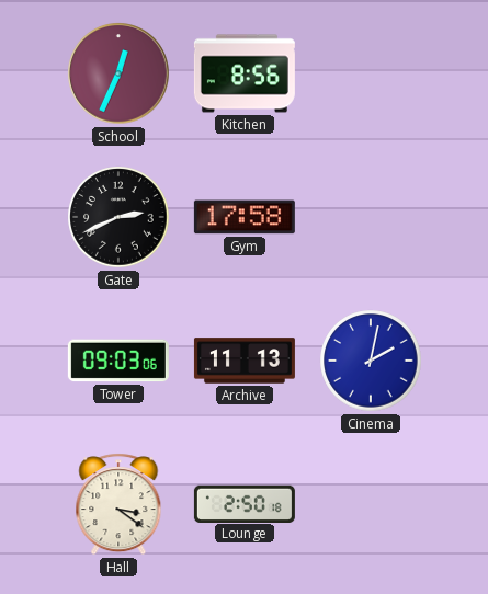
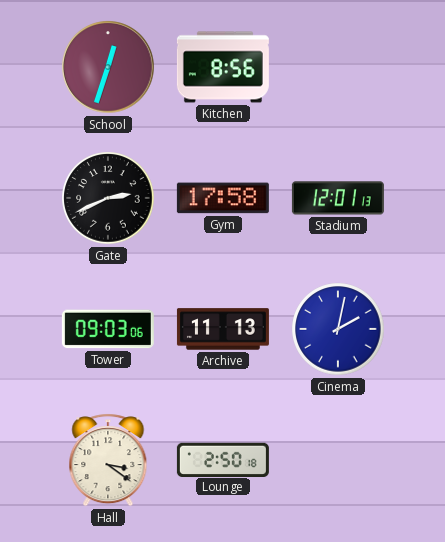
School: 12:34 -> 12:33
Stadium: none -> 12:01
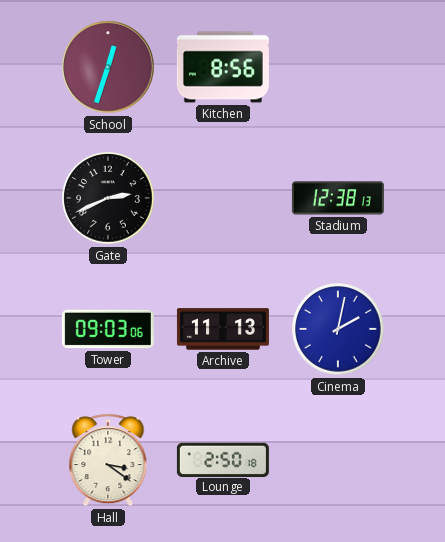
Gym: 17:58 -> none
Stadium: 12:01 -> 12:38
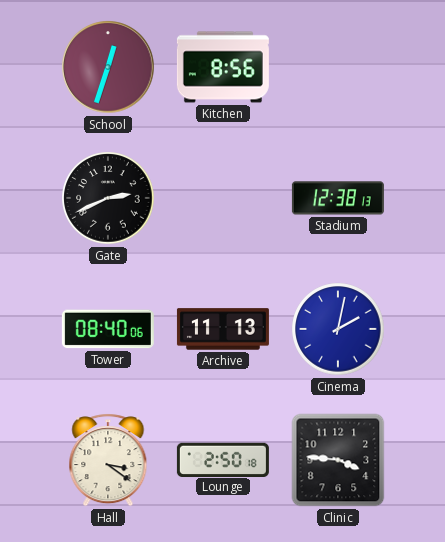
Tower: 09:03 -> 08:40
Clinic: none -> 3:46
